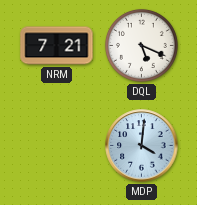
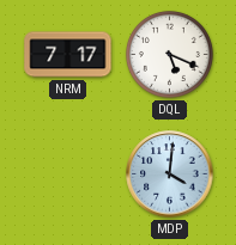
NRM: 7:21 -> 7:17
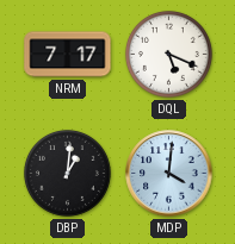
DBP: none -> 1:01
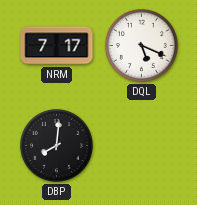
DBP: 1:01 -> 8:01
MDP: 4:01 -> none
